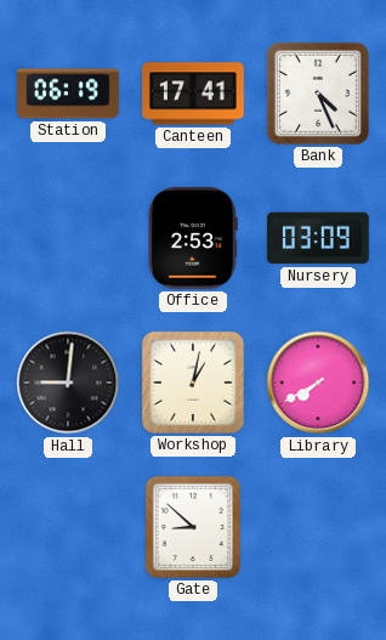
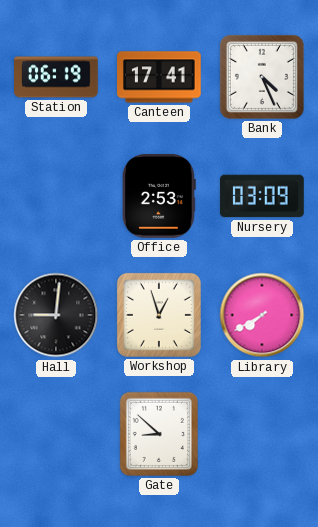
Workshop: 1:02 -> 12:57
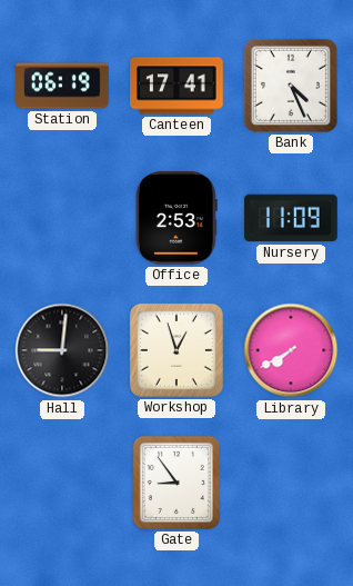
Nursery: 03:09 -> 11:09
Gate: 8:52 -> 8:54
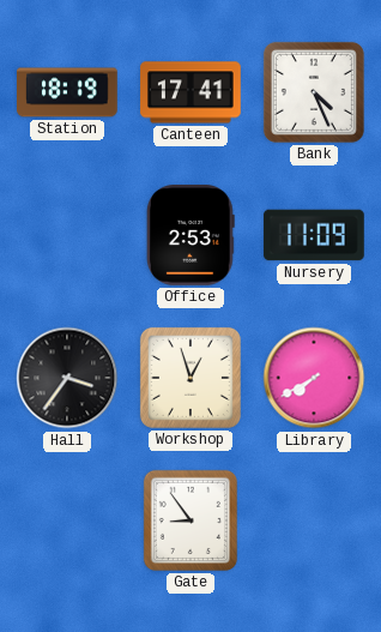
Station: 06:19 -> 18:19
Hall: 9:01 -> 3:36
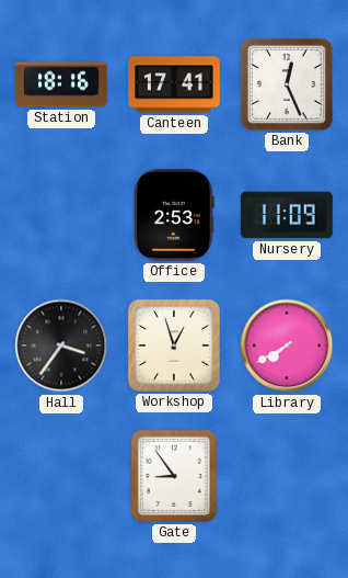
Station: 18:19 -> 18:16
Bank: 4:26 -> 12:26
